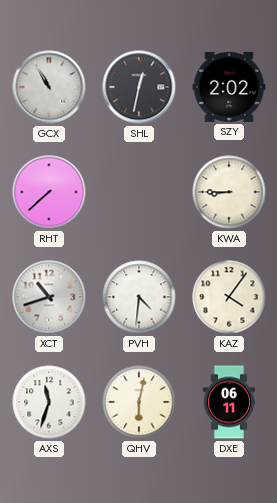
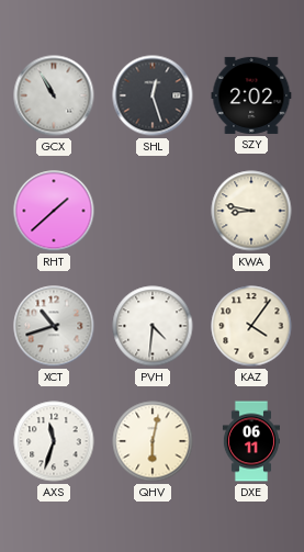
SHL: 12:32 -> 12:27
RHT: 7:38 -> 1:38
KWA: 8:45 -> 8:47
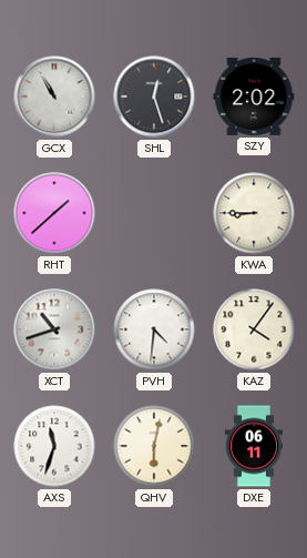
KWA: 8:47 -> 8:45
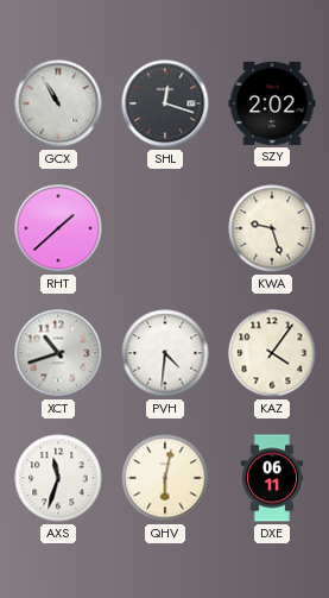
SHL: 12:27 -> 12:18
KWA: 8:45 -> 9:27
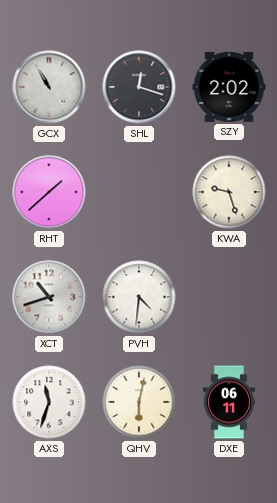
KAZ: 4:06 -> none
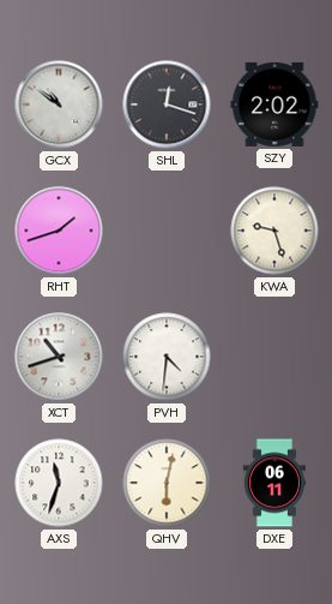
GCX: 10:55 -> 10:51
RHT: 1:38 -> 1:42
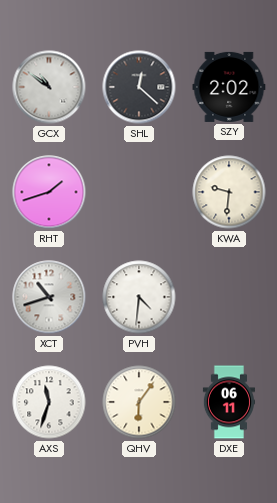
SHL: 12:18 -> 12:22
KWA: 9:27 -> 9:31
QHV: 6:02 -> 6:06
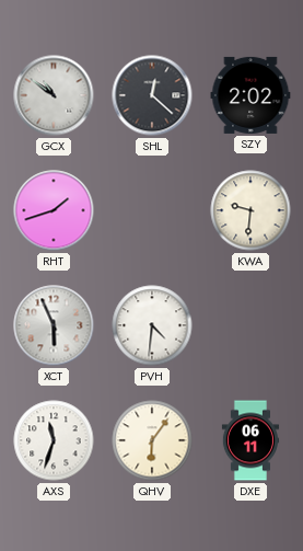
XCT: 10:42 -> 5:56
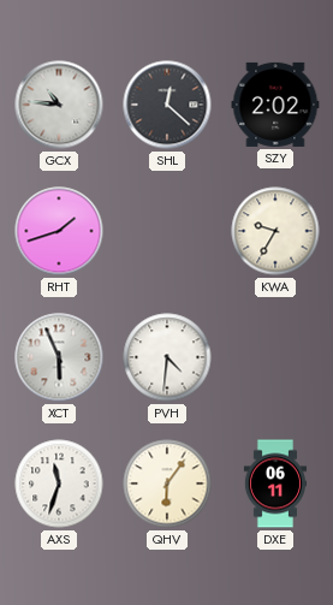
GCX: 10:51 -> 10:46
KWA: 9:31 -> 9:35
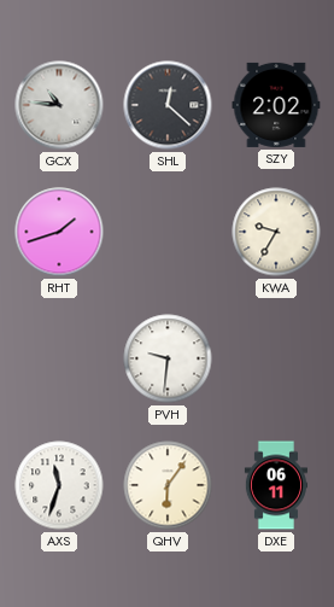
XCT: 5:56 -> none
PVH: 4:31 -> 9:31
